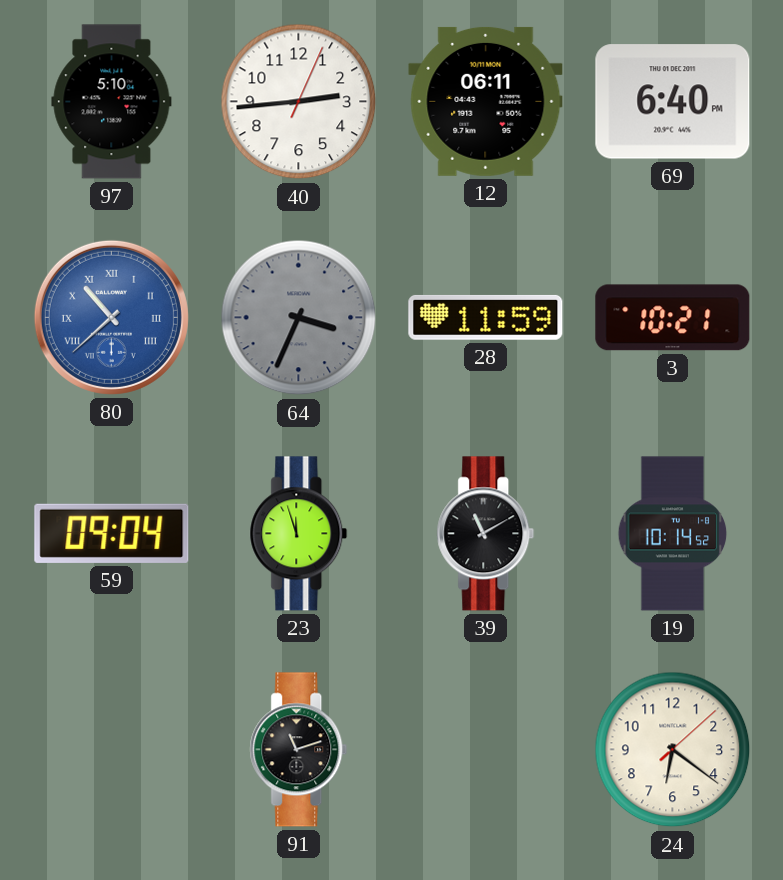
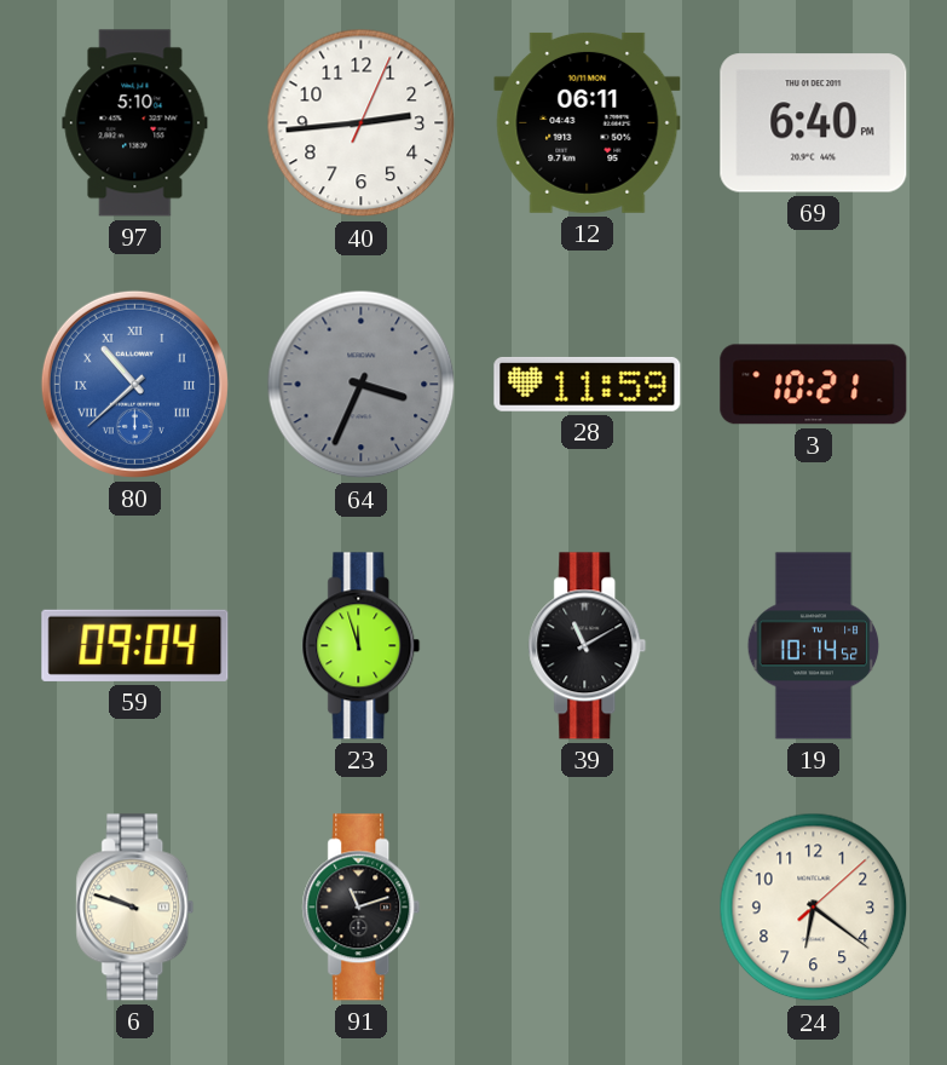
6: none -> 9:48
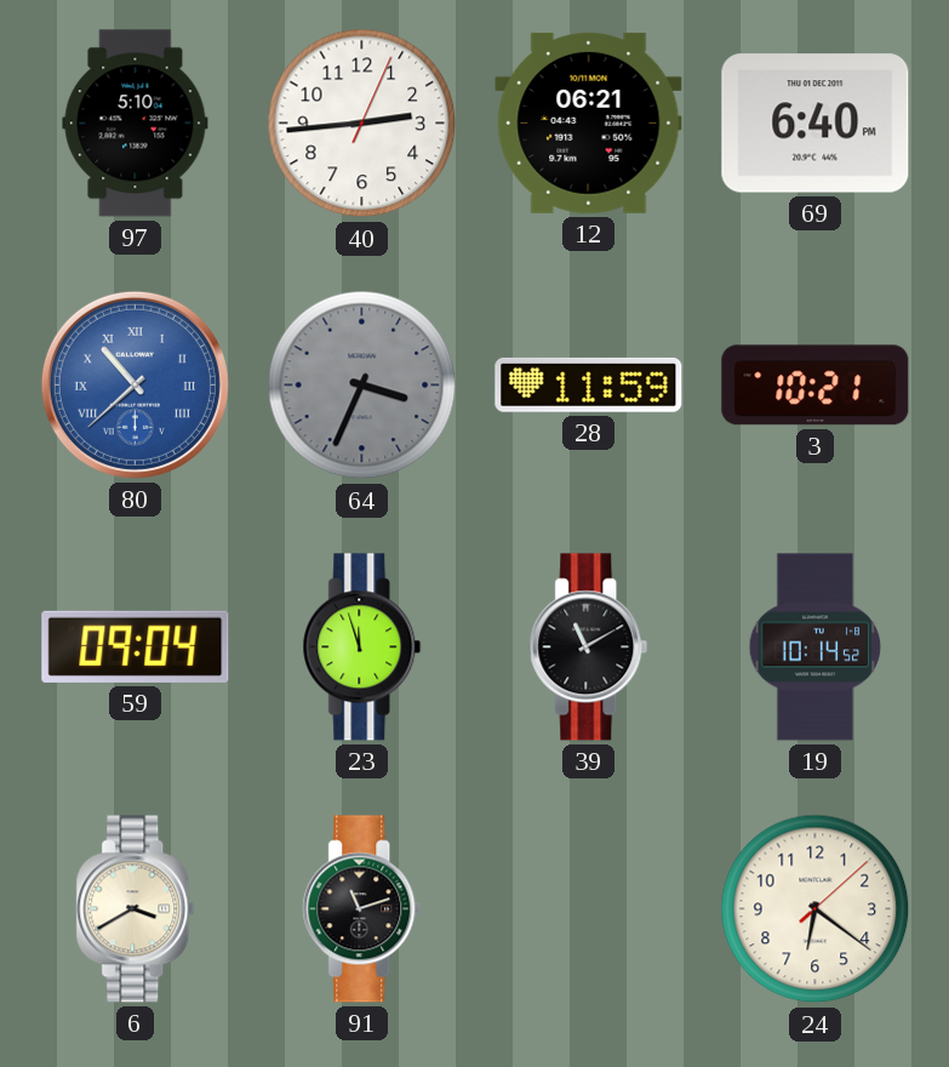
12: 06:11 -> 06:21
6: 9:48 -> 3:40
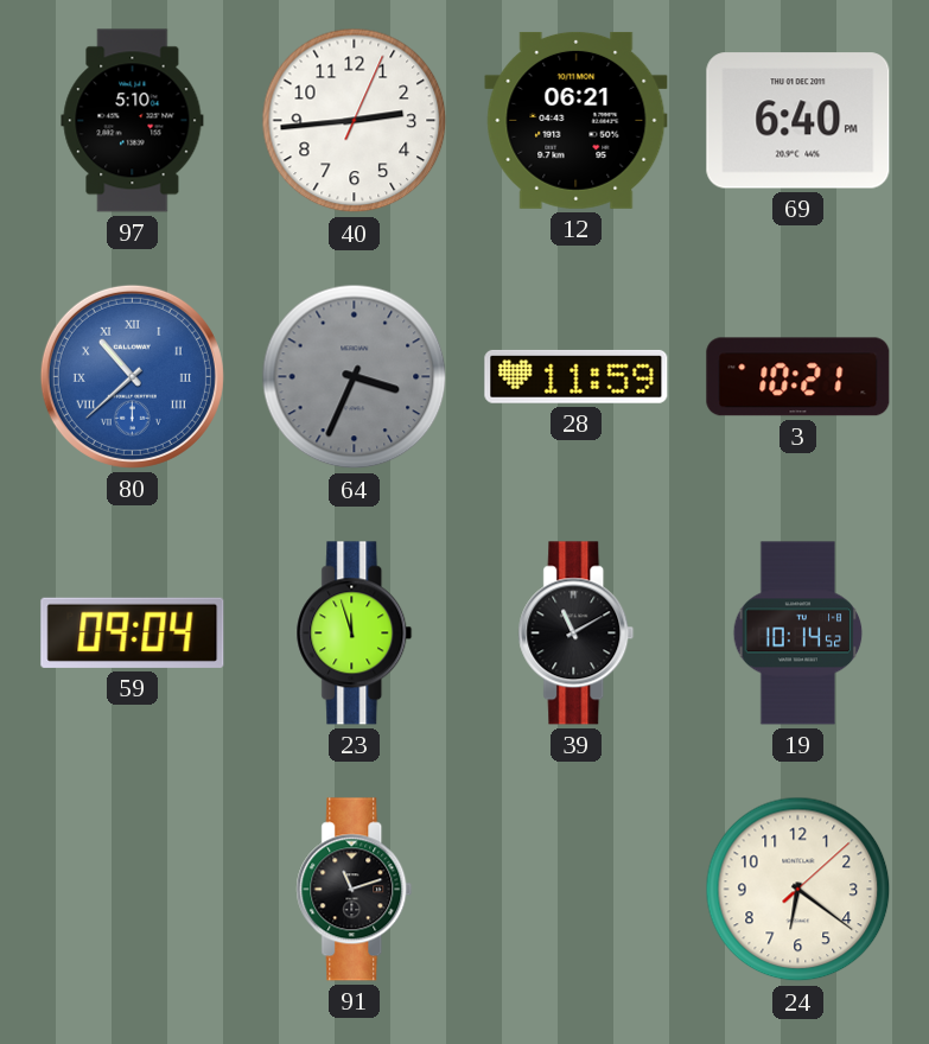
6: 3:40 -> none
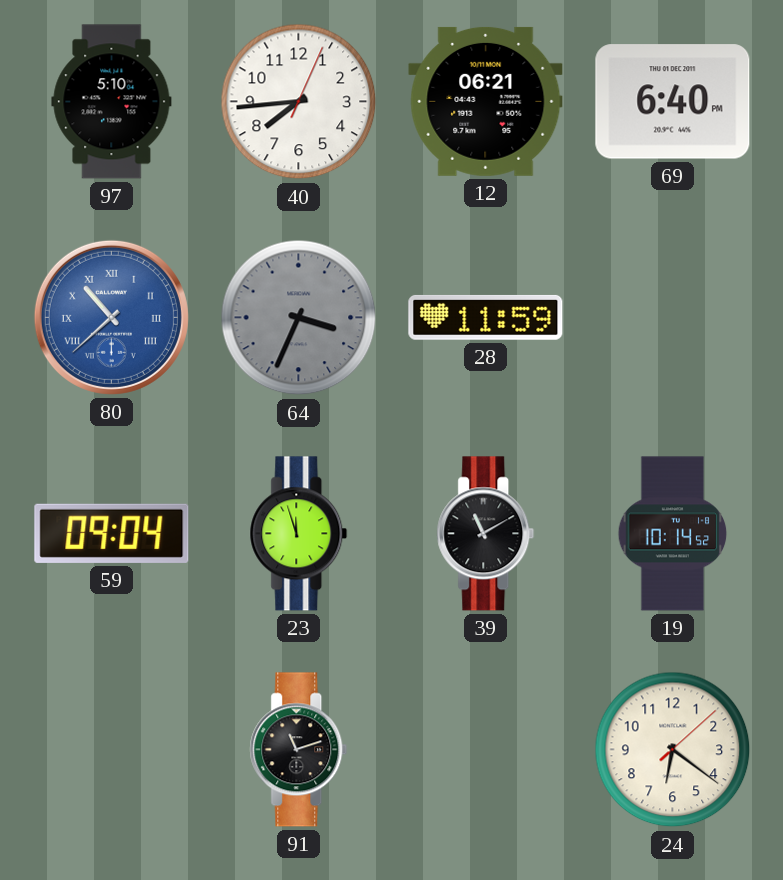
40: 2:44 -> 7:44
3: 10:21 -> none
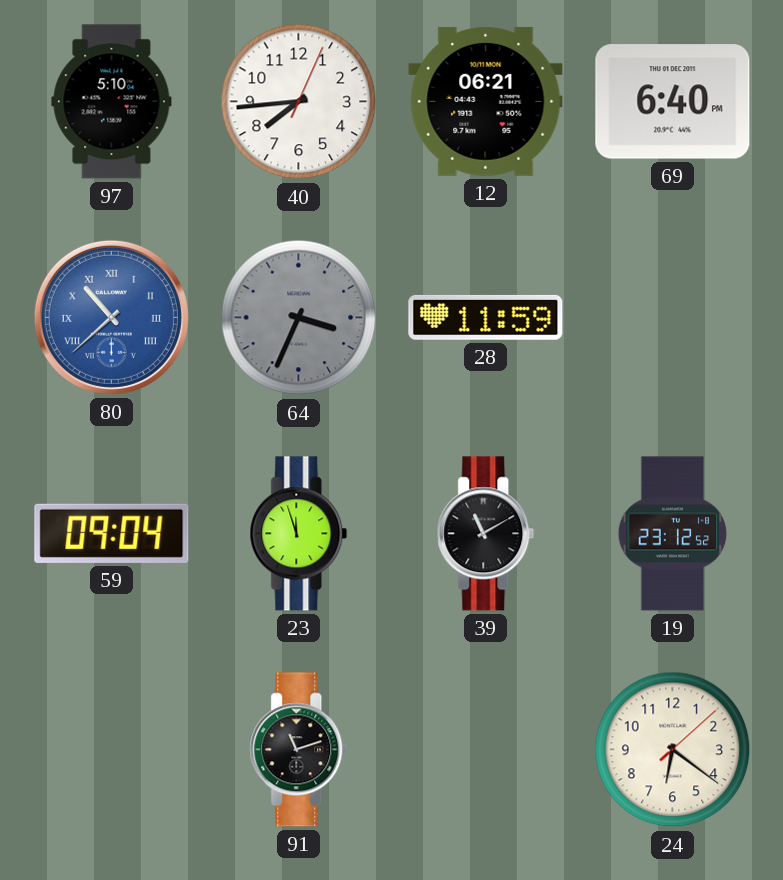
19: 10:14 -> 23:12
